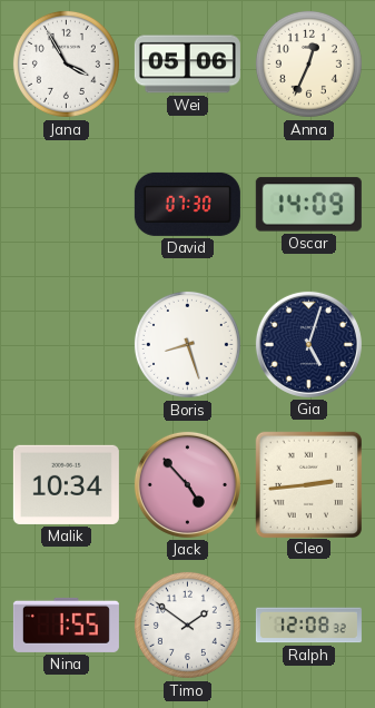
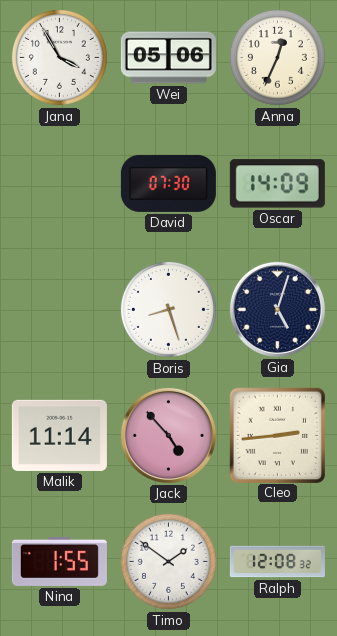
Malik: 10:34 -> 11:14
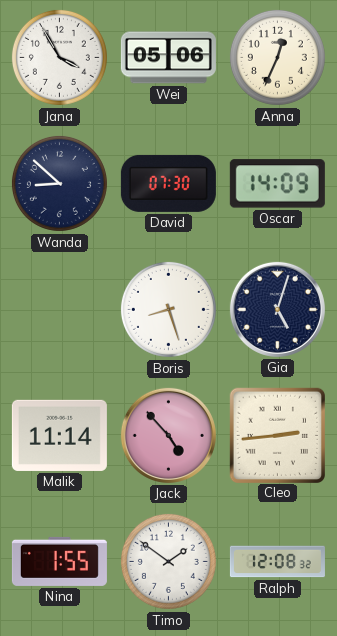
Wanda: none -> 8:52
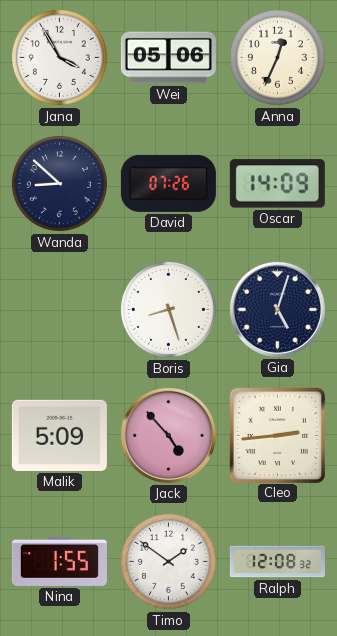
David: 07:30 -> 07:26
Malik: 11:14 -> 5:09
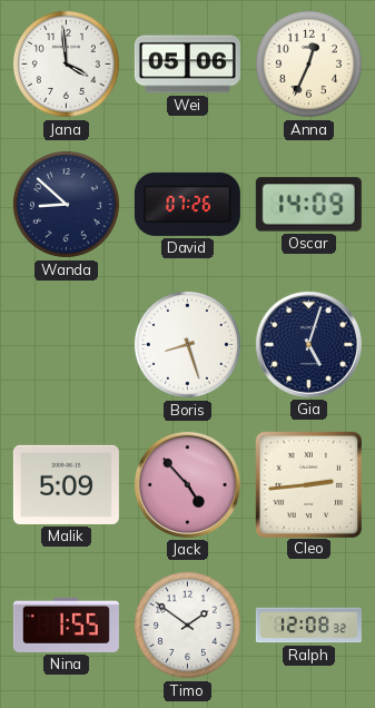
Jana: 3:55 -> 3:59
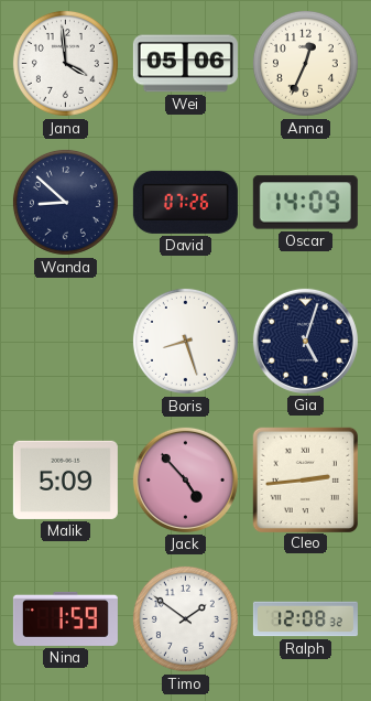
Nina: 1:55 -> 1:59
